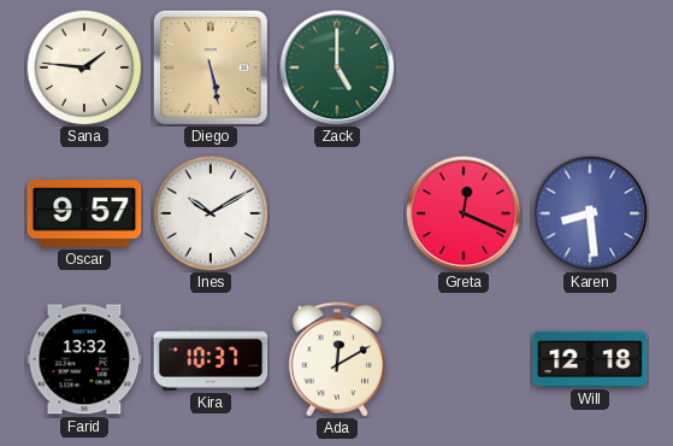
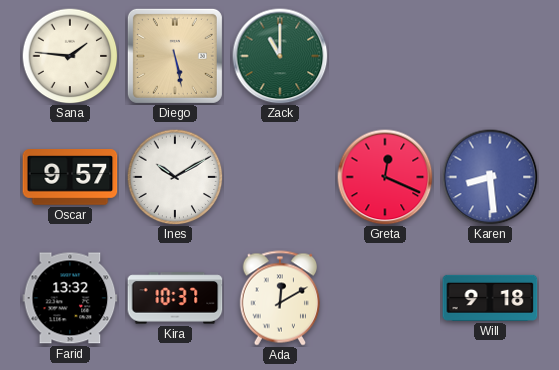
Zack: 5:00 -> 11:00
Will: 12:18 -> 9:18
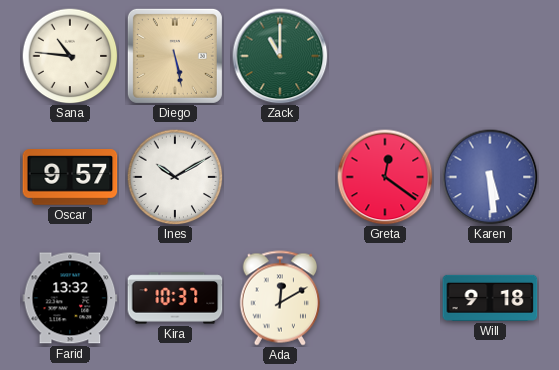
Sana: 1:46 -> 10:46
Greta: 12:19 -> 12:21
Karen: 8:29 -> 5:29
